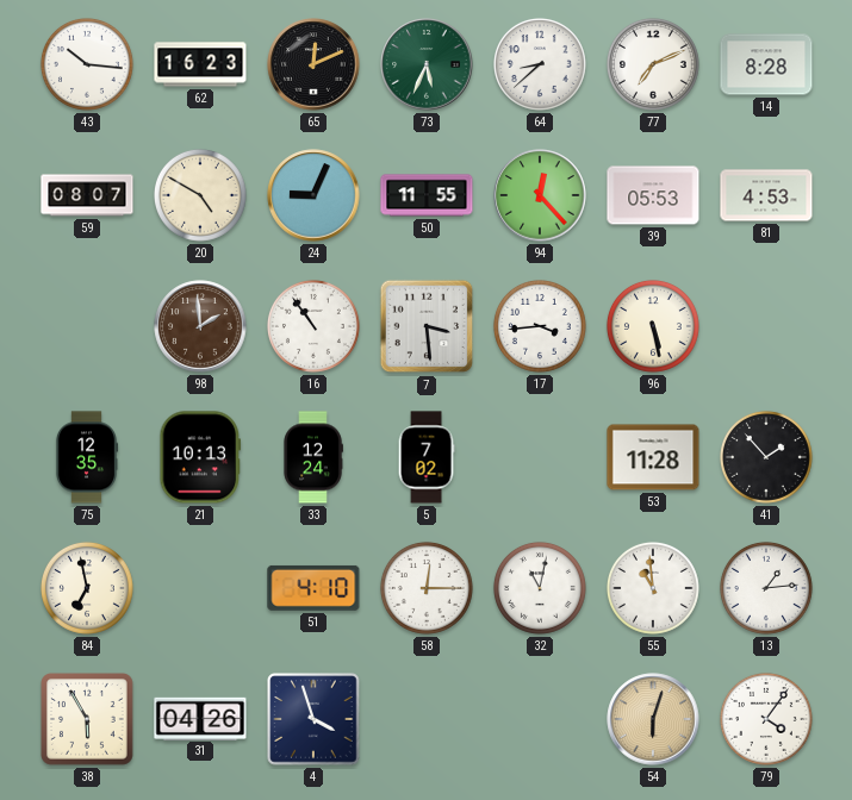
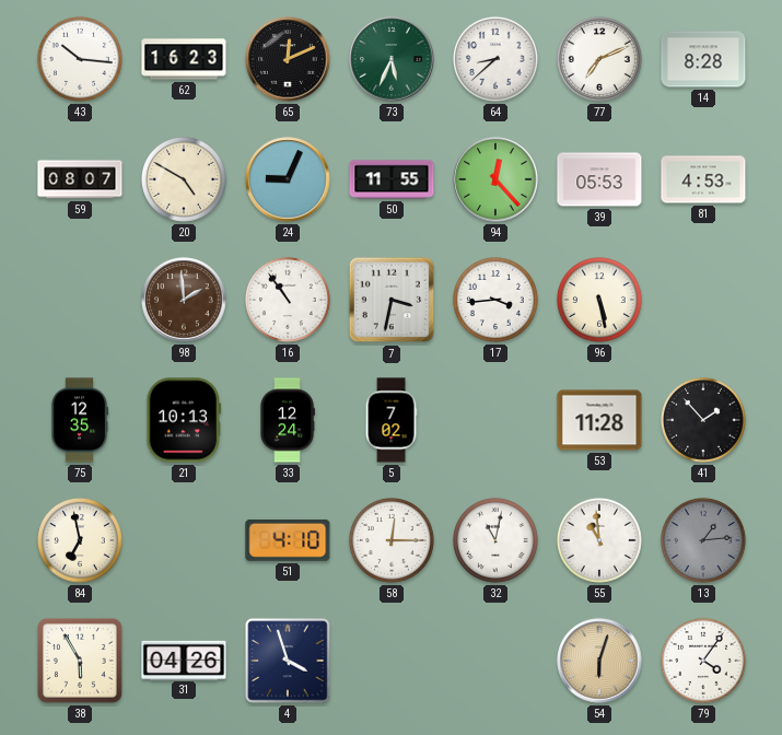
7: 3:29 -> 3:32
13 dial: white -> grey
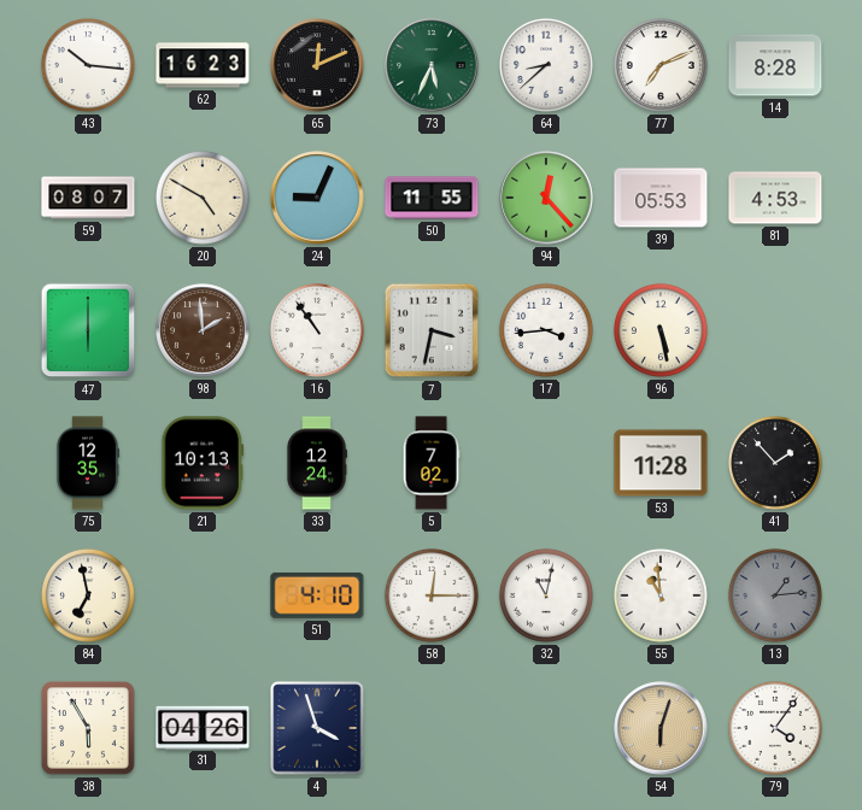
47: none -> 6:00
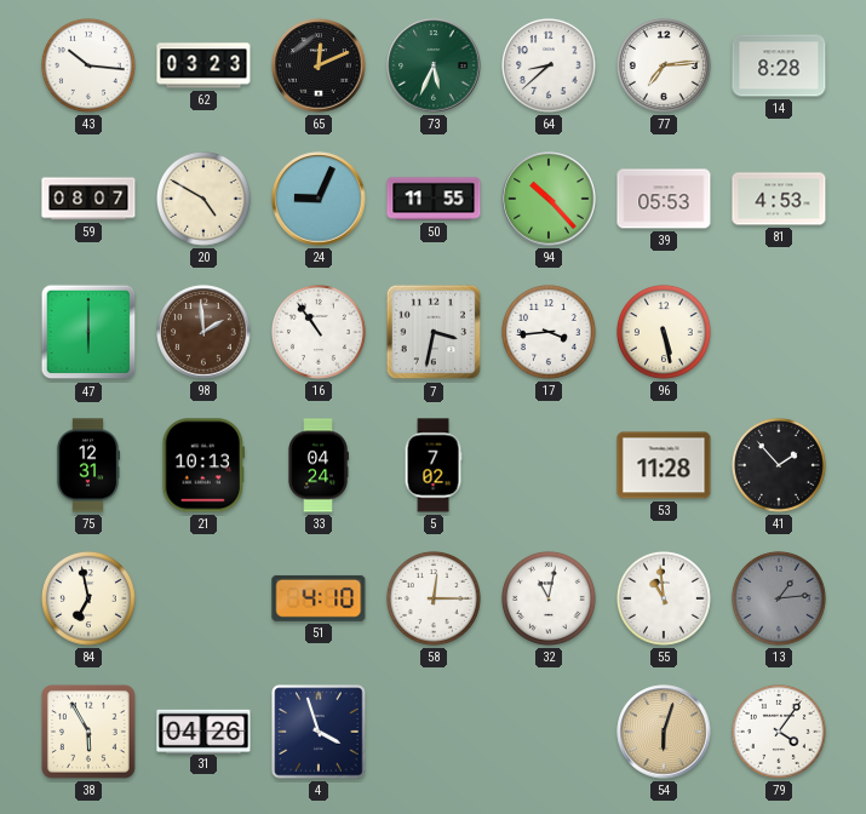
62: 16:23 -> 03:23
77: 7:11 -> 7:14
94: 12:23 -> 10:23
75: 12:35 -> 12:31
33: 12:24 -> 04:24
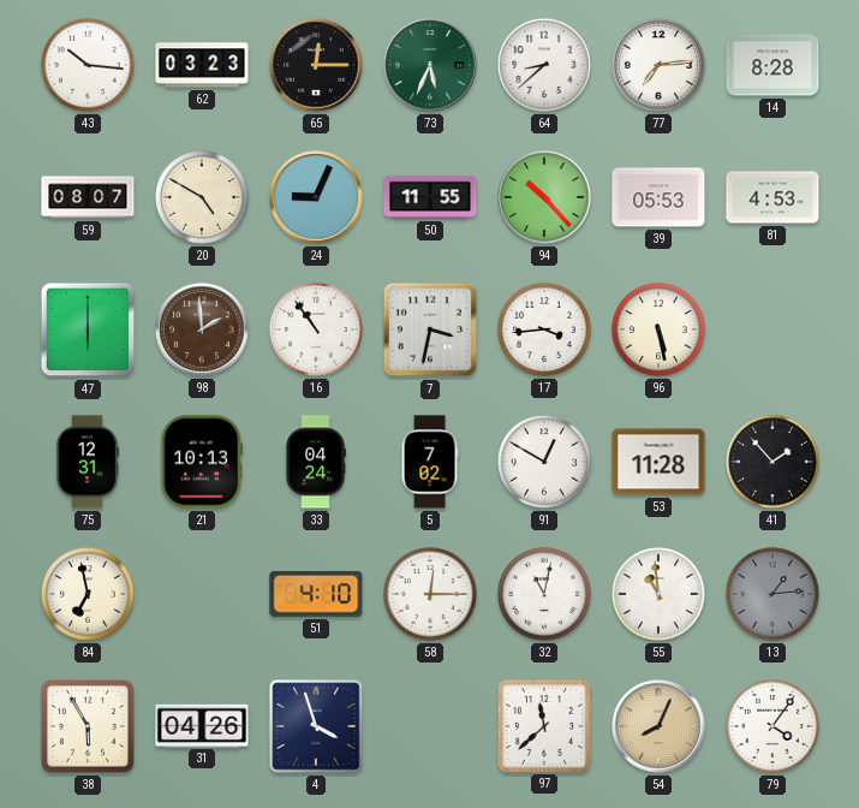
65: 12:11 -> 12:15
91: none -> 12:50
97: none -> 11:38
54: 6:03 -> 8:04
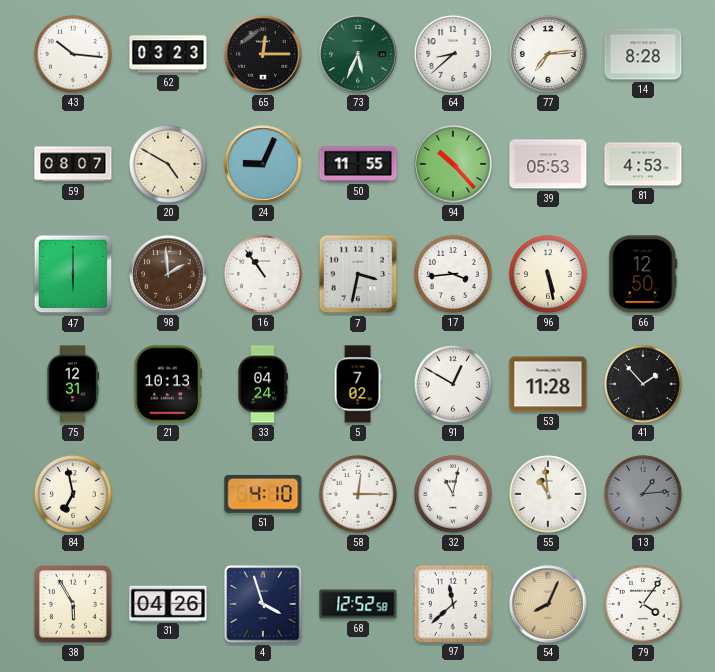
66: none -> 12:50
68: none -> 12:52
